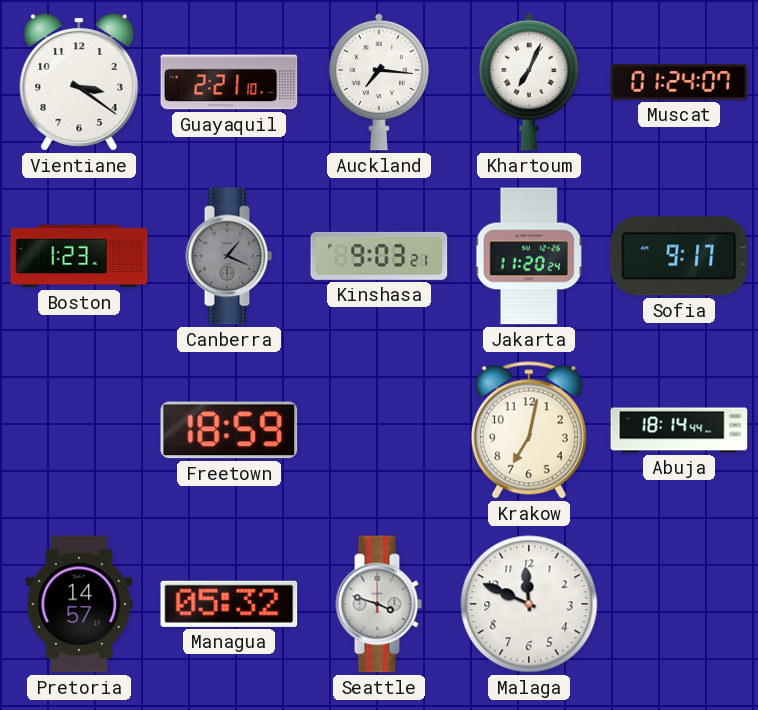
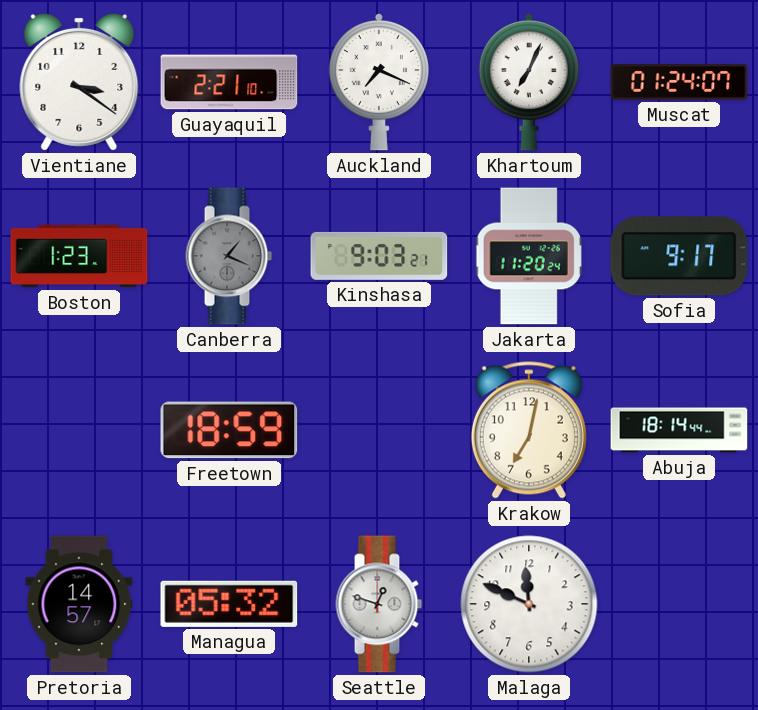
Auckland: 7:16 -> 7:19
Seattle: 3:48 -> 12:48
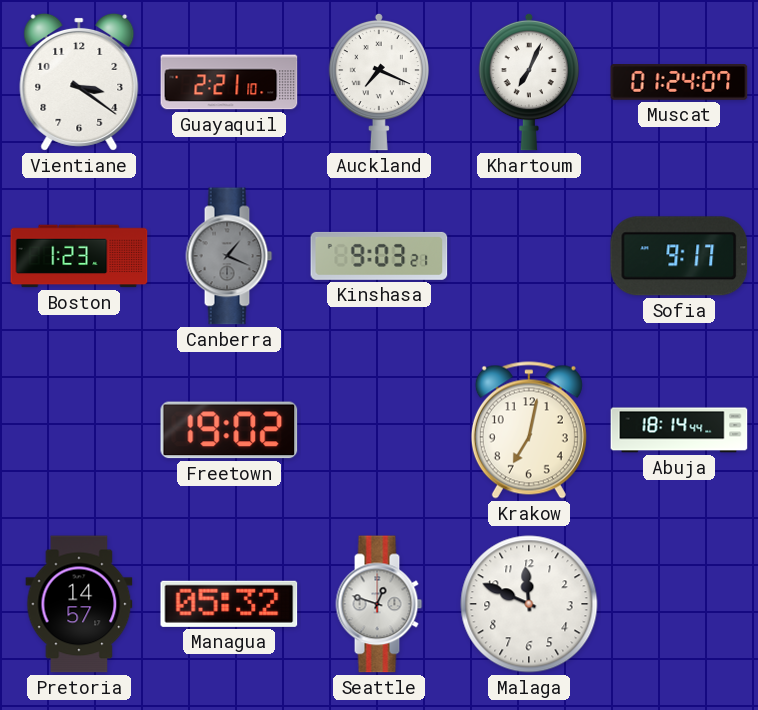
Jakarta: 11:20 -> none
Freetown: 18:59 -> 19:02
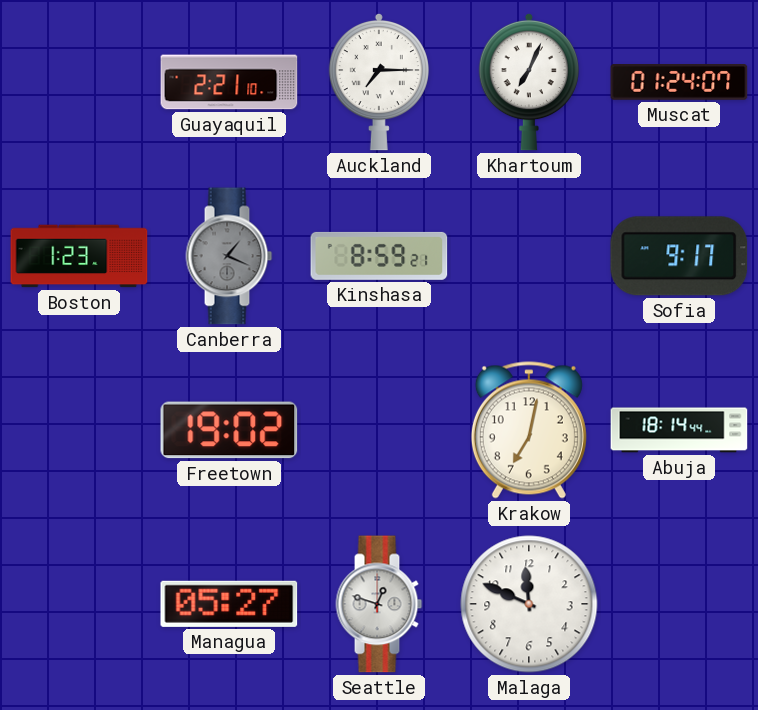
Vientiane: 3:21 -> none
Auckland: 7:19 -> 7:15
Kinshasa: 9:03 -> 8:59
Pretoria: 14:57 -> none
Managua: 05:32 -> 05:27
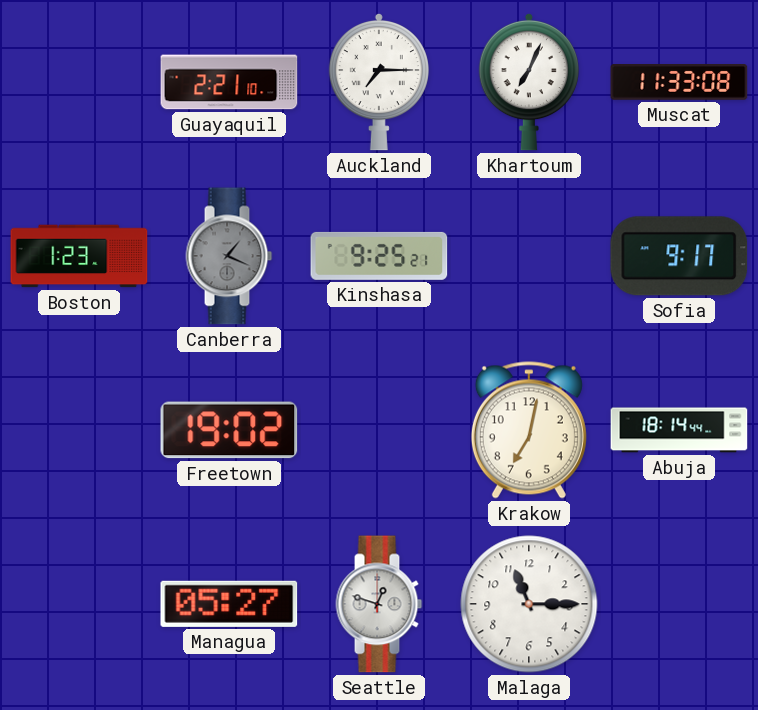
Muscat: 01:24 -> 11:33
Kinshasa: 8:59 -> 9:25
Malaga: 11:49 -> 11:15
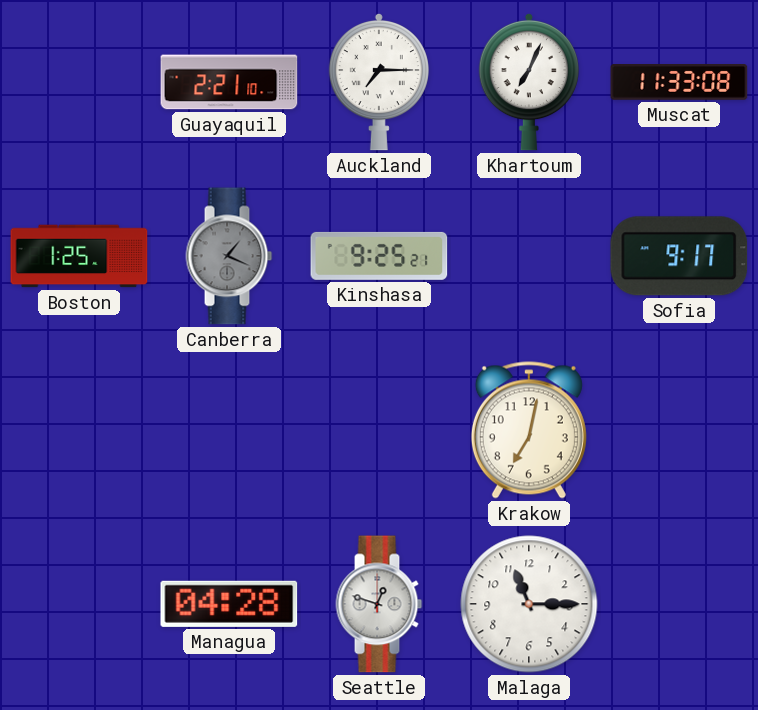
Boston: 1:23 -> 1:25
Freetown: 19:02 -> none
Abuja: 18:14 -> none
Managua: 05:27 -> 04:28
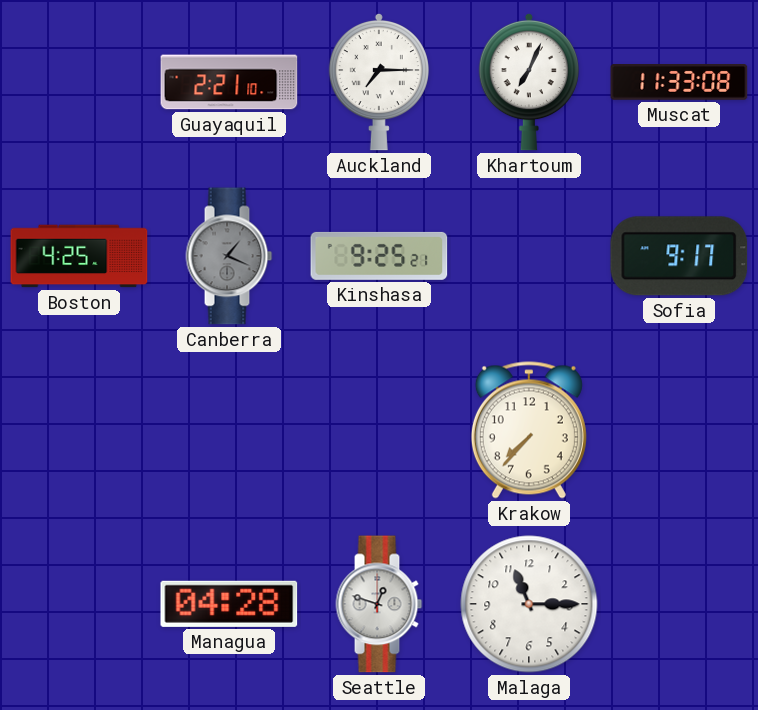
Boston: 1:25 -> 4:25
Krakow: 7:02 -> 7:37
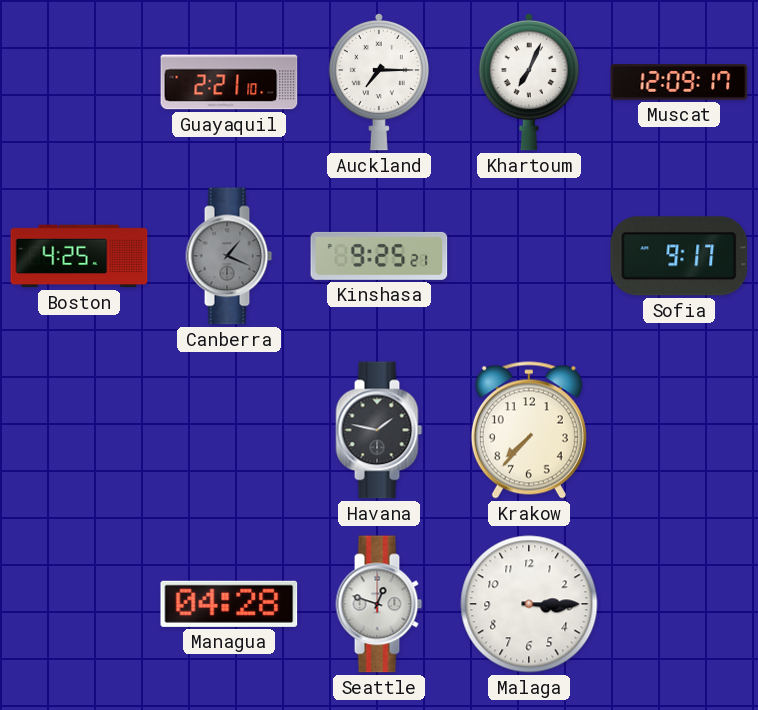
Muscat: 11:33 -> 12:09
Havana: none -> 1:47
Malaga: 11:15 -> 3:15
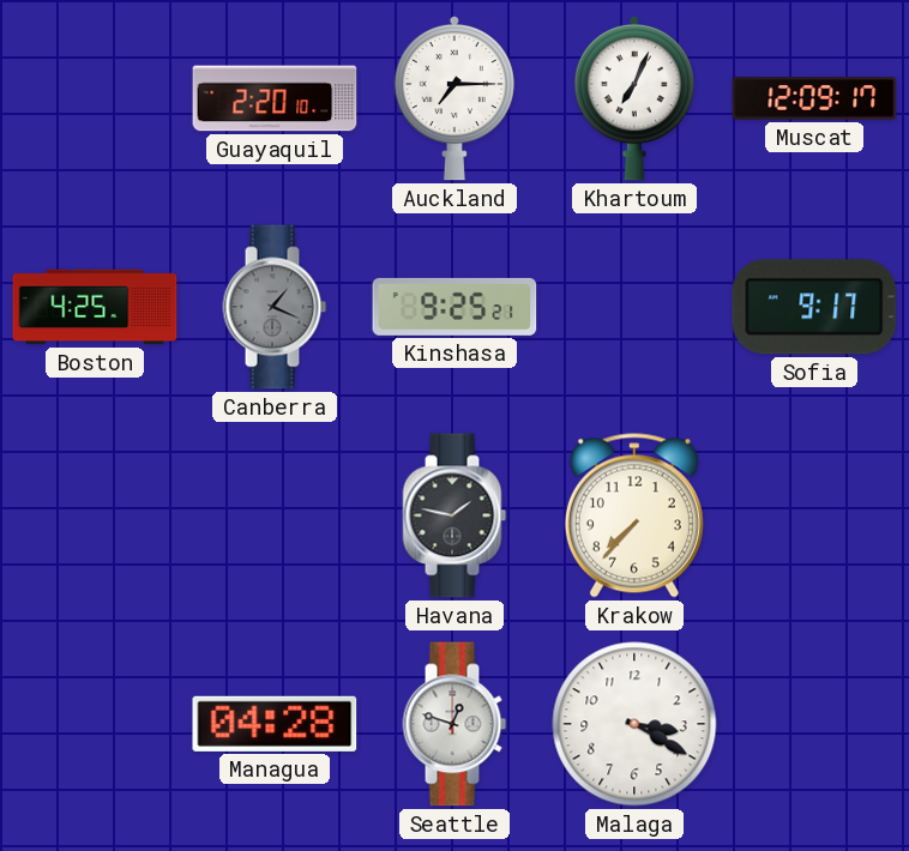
Guayaquil: 2:21 -> 2:20
Malaga: 3:15 -> 3:20
